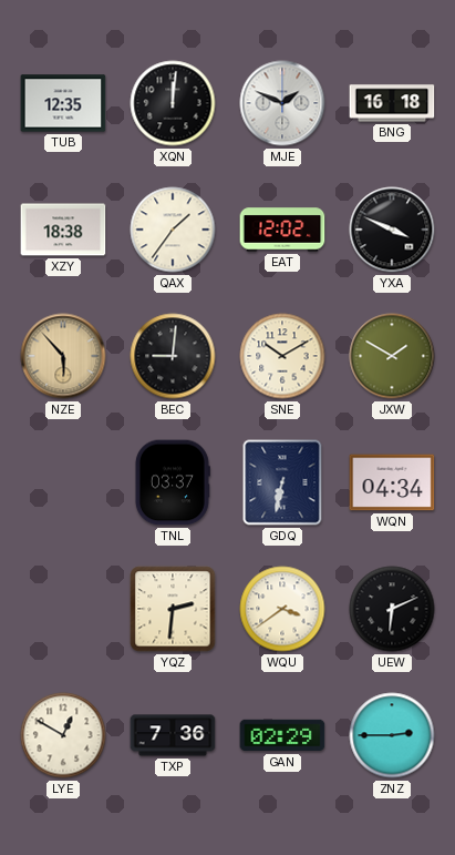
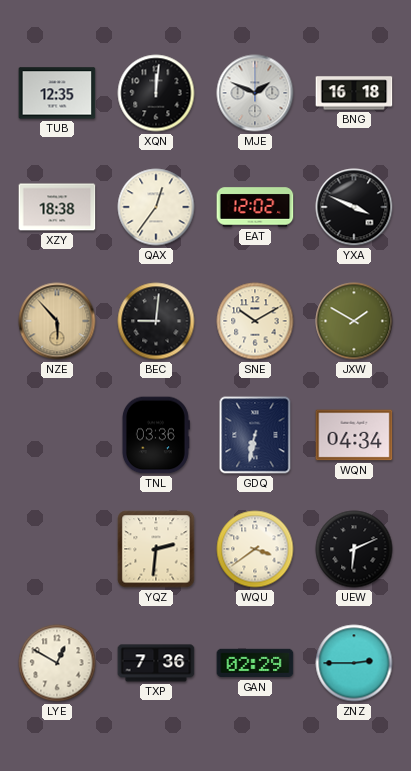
QAX: 1:36 -> 12:36
TNL: 03:37 -> 03:36
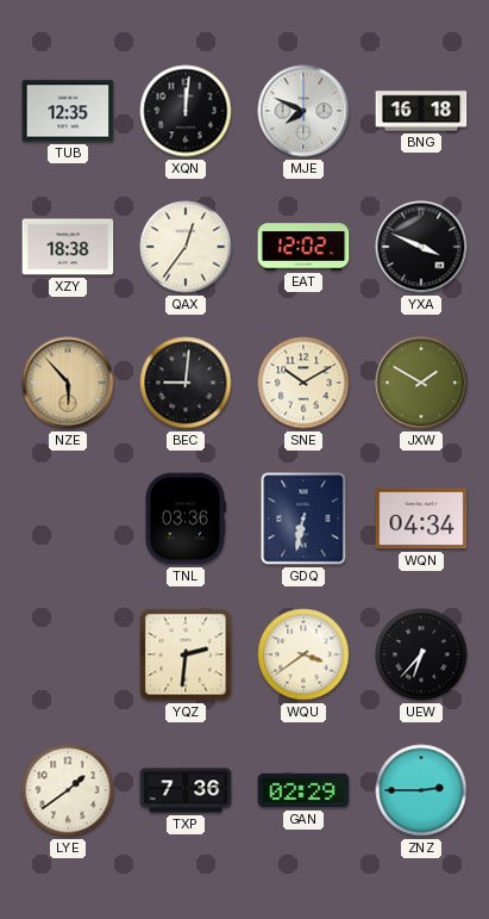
MJE: 1:49 -> 7:49
UEW: 6:11 -> 6:37
LYE: 12:50 -> 1:39
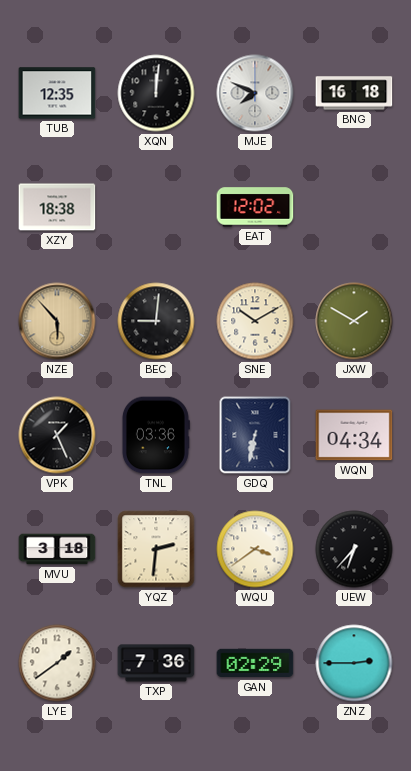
QAX: 12:36 -> none
YXA: 3:49 -> none
VPK: none -> 1:26
MVU: none -> 3:18
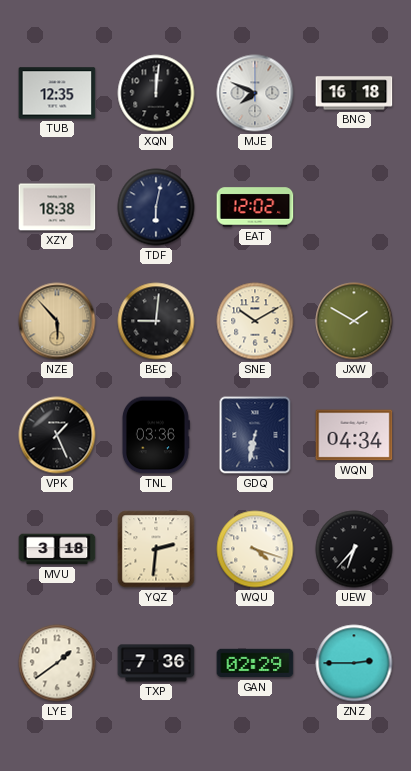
TDF: none -> 6:02
WQU: 3:39 -> 4:18
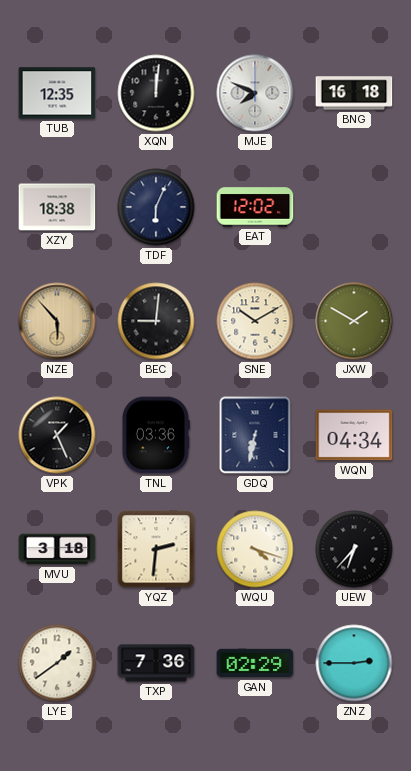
TDF: 6:02 -> 6:04
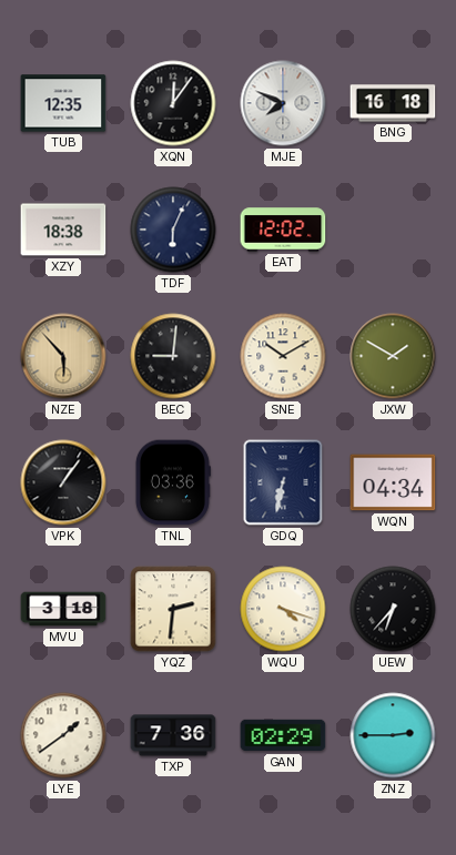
XQN: 12:01 -> 12:06
VPK: 1:26 -> 1:06
